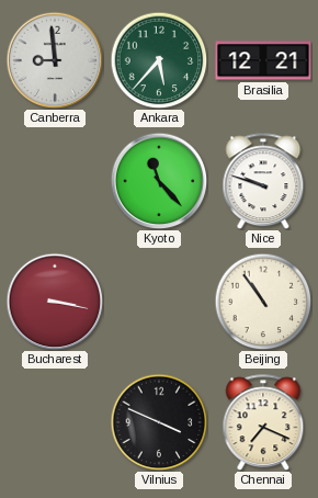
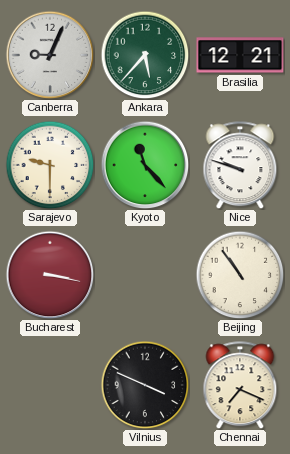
Canberra: 8:59 -> 9:04
Sarajevo: none -> 9:30
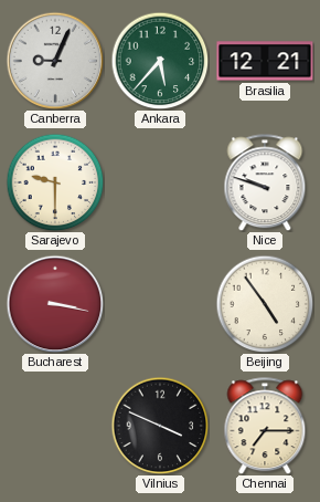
Kyoto: 11:23 -> none
Beijing: 10:54 -> 4:54
Chennai: 7:19 -> 7:15
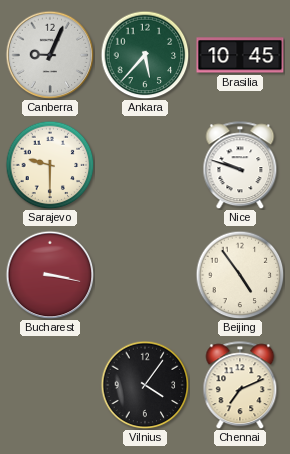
Brasilia: 12:21 -> 10:45
Vilnius: 3:49 -> 4:06
Chennai: 7:15 -> 7:11
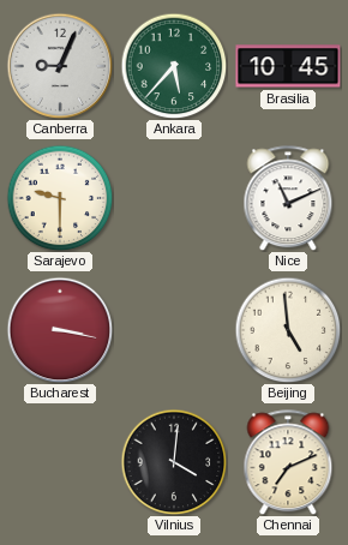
Nice: 9:48 -> 11:11
Beijing: 4:54 -> 4:59
Vilnius: 4:06 -> 4:01
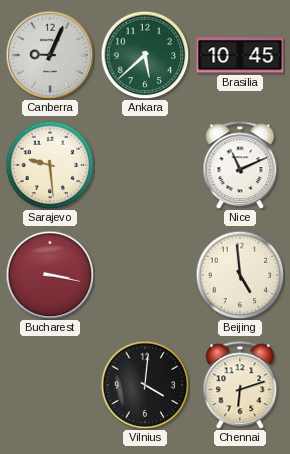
Ankara: 5:37 -> 5:38
Sarajevo: 9:30 -> 9:29
Chennai: 7:11 -> 6:12
